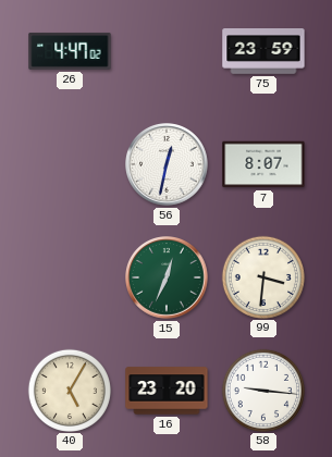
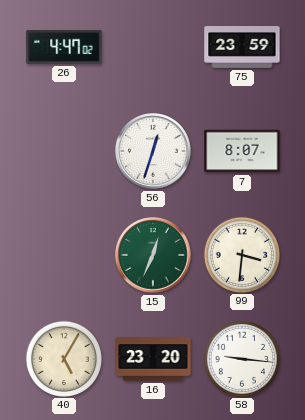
56: 12:32 -> 12:33
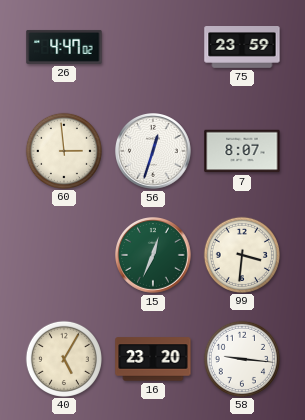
60: none -> 2:59
